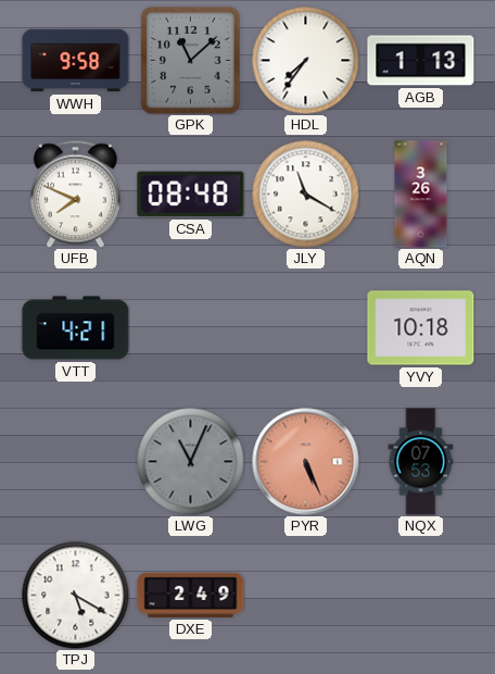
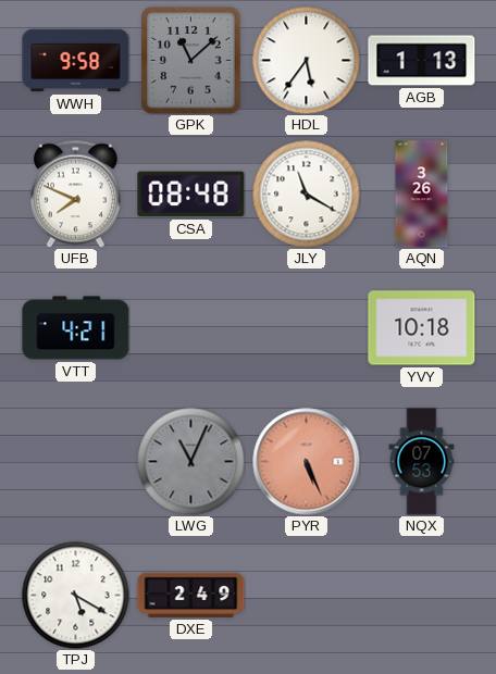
HDL: 7:36 -> 5:36
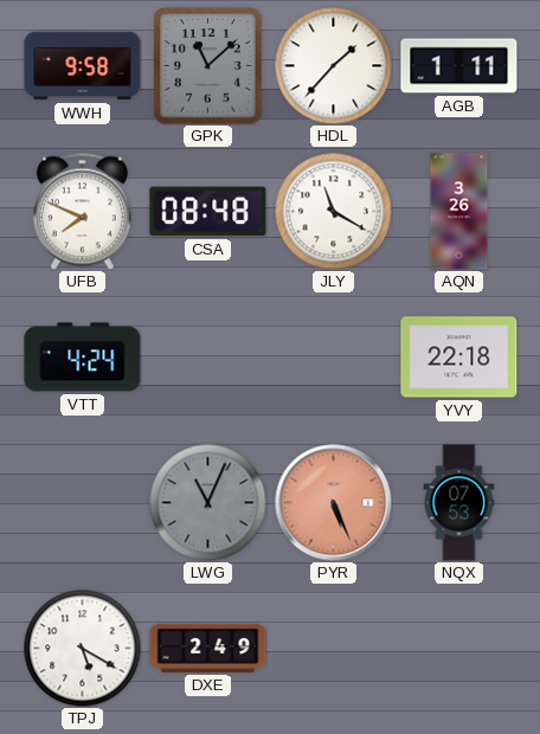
HDL: 5:36 -> 1:37
AGB: 1:13 -> 1:11
VTT: 4:21 -> 4:24
YVY: 10:18 -> 22:18
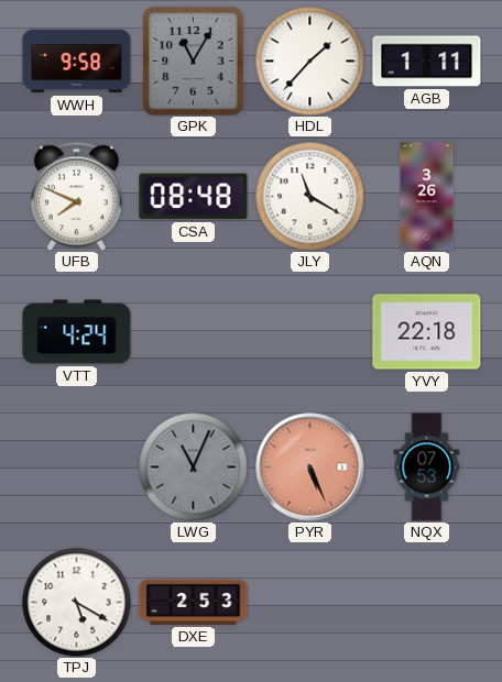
GPK: 11:08 -> 11:05
DXE: 2:49 -> 2:53
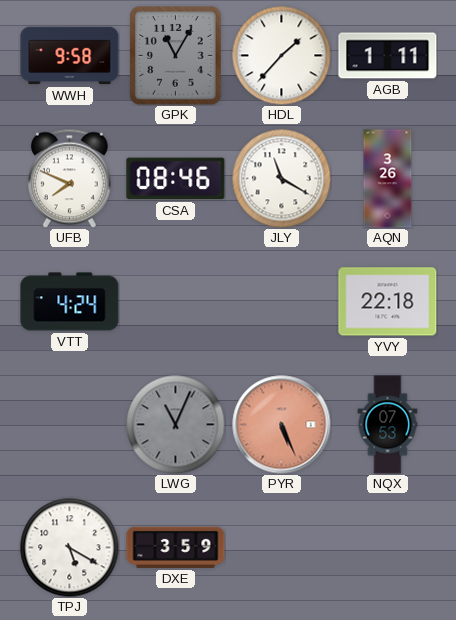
CSA: 08:48 -> 08:46
DXE: 2:53 -> 3:59
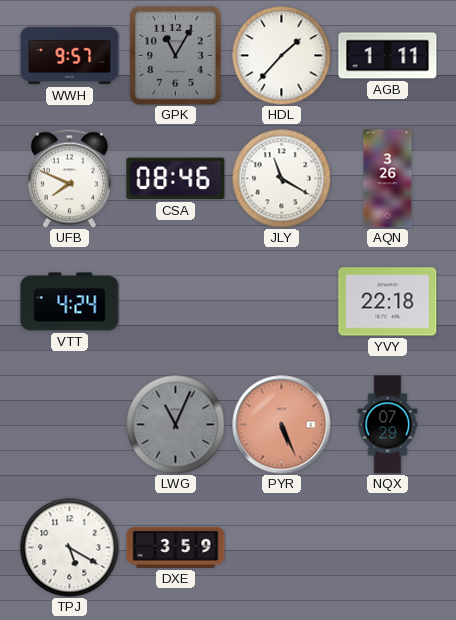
WWH: 9:58 -> 9:57
NQX: 07:53 -> 07:29
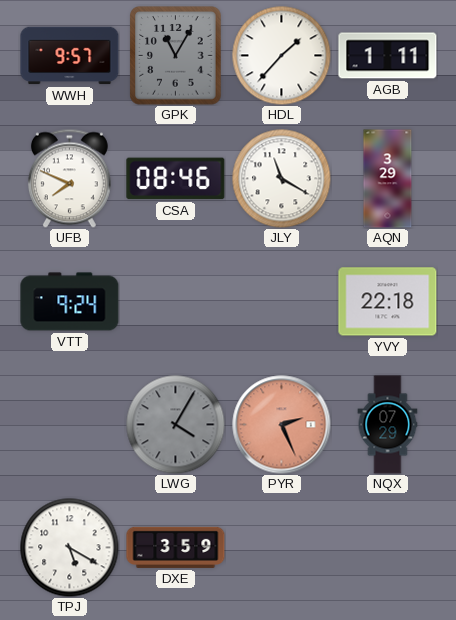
AQN: 3:26 -> 3:29
VTT: 4:24 -> 9:24
LWG: 11:04 -> 4:05
PYR: 5:26 -> 2:26
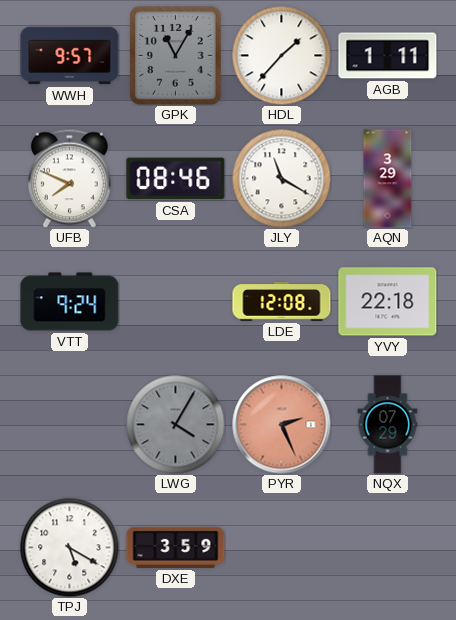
LDE: none -> 12:08
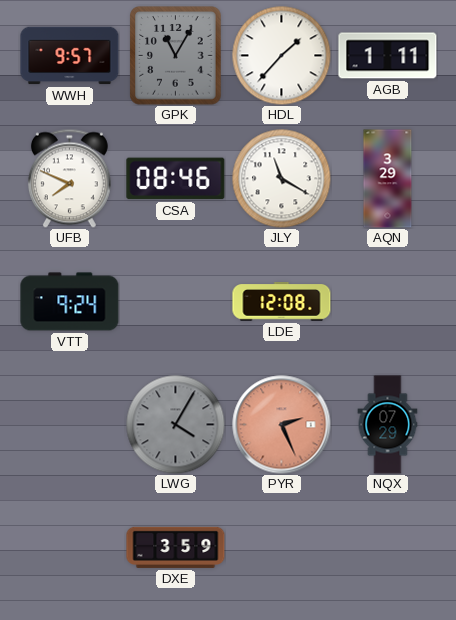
YVY: 22:18 -> none
TPJ: 5:20 -> none
